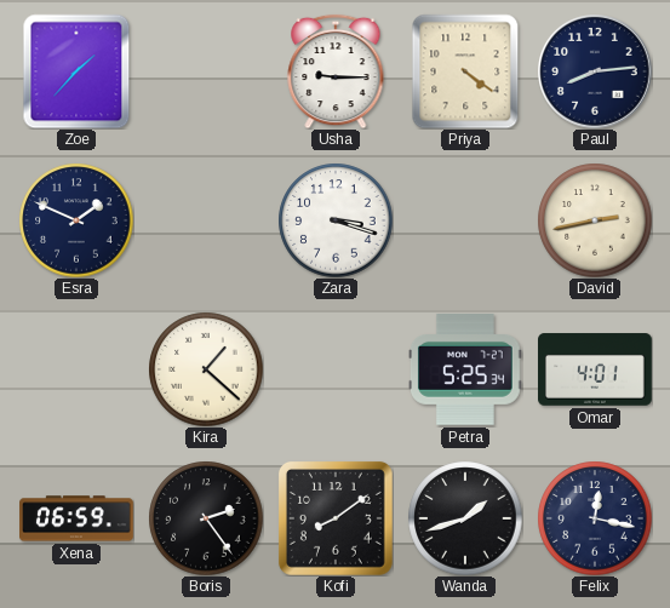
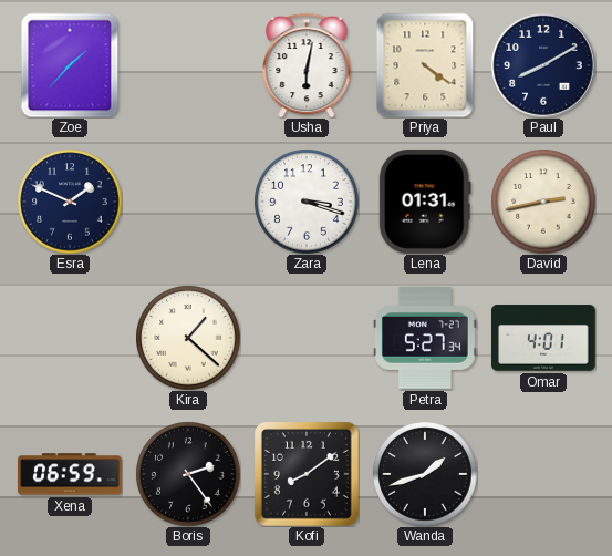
Usha: 9:15 -> 6:02
Paul: 8:14 -> 8:10
Lena: none -> 01:31
Petra: 5:25 -> 5:27
Felix: 12:17 -> none
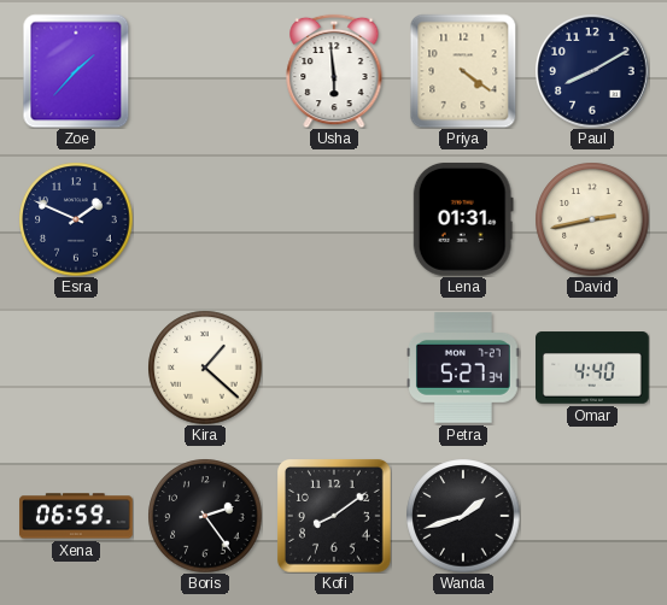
Usha: 6:02 -> 5:59
Zara: 3:18 -> none
Omar: 4:01 -> 4:40
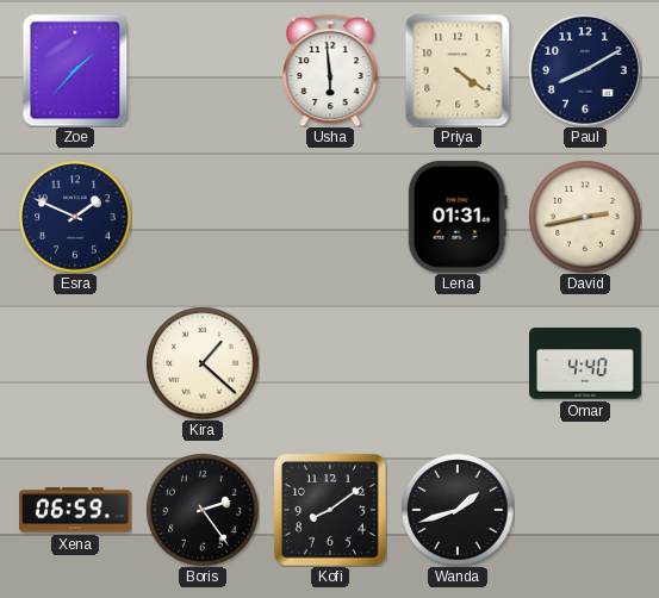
Petra: 5:27 -> none
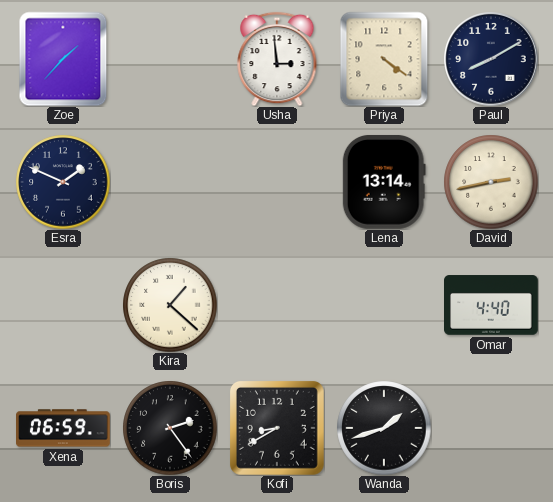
Usha: 5:59 -> 2:59
Lena: 01:31 -> 13:14
Kofi: 8:09 -> 8:40
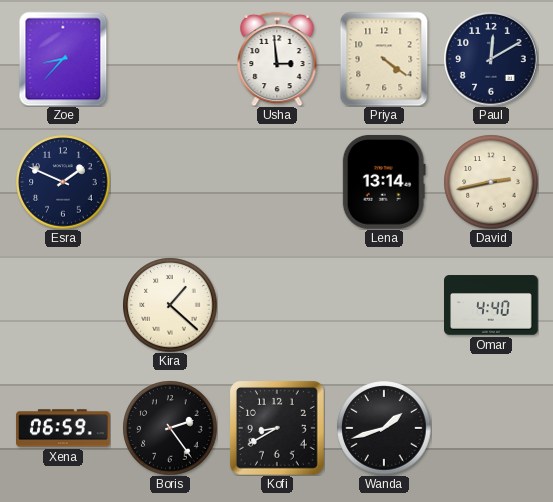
Zoe: 1:37 -> 8:37
Paul: 8:10 -> 12:10
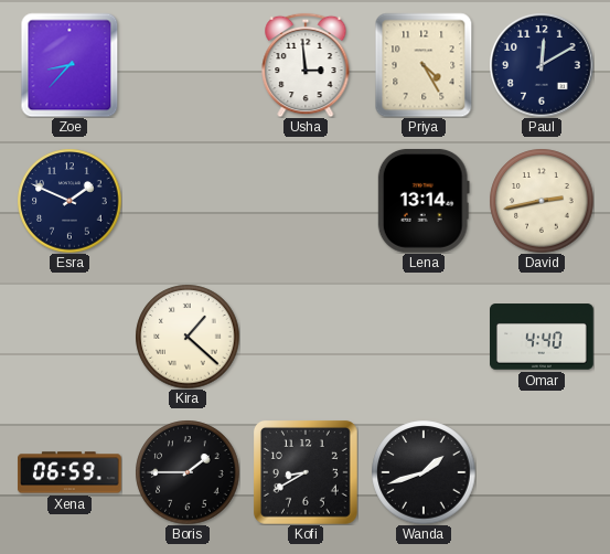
Priya: 4:21 -> 4:25
Boris: 2:24 -> 1:45
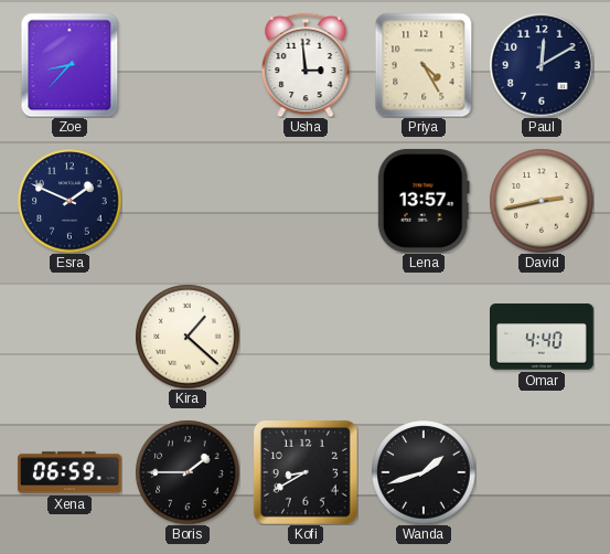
Lena: 13:14 -> 13:57
